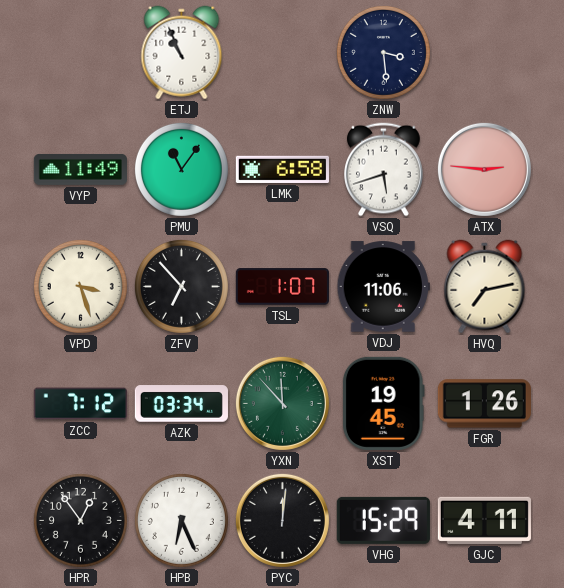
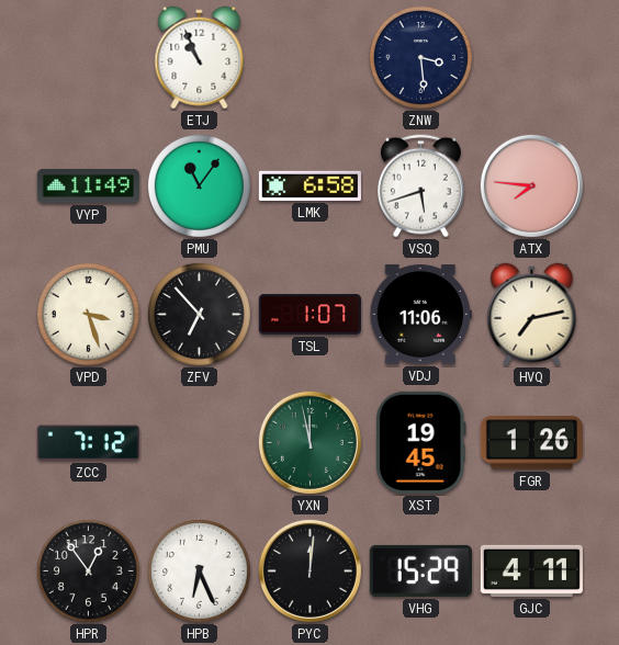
ATX: 2:46 -> 7:46
AZK: 03:34 -> none
YXN: 11:53 -> 11:58
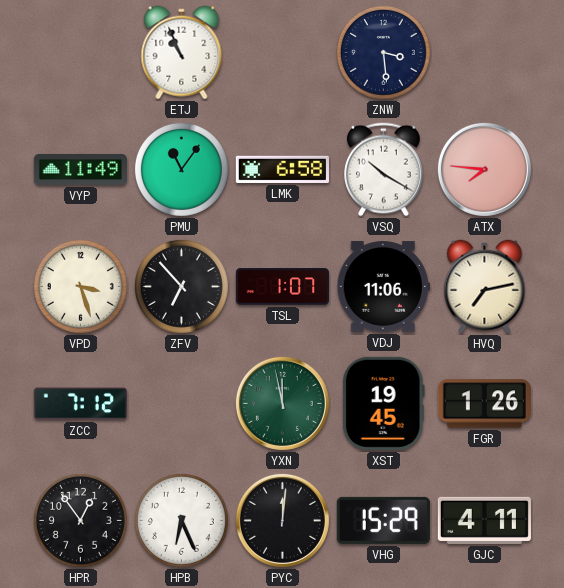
VSQ: 5:42 -> 10:20
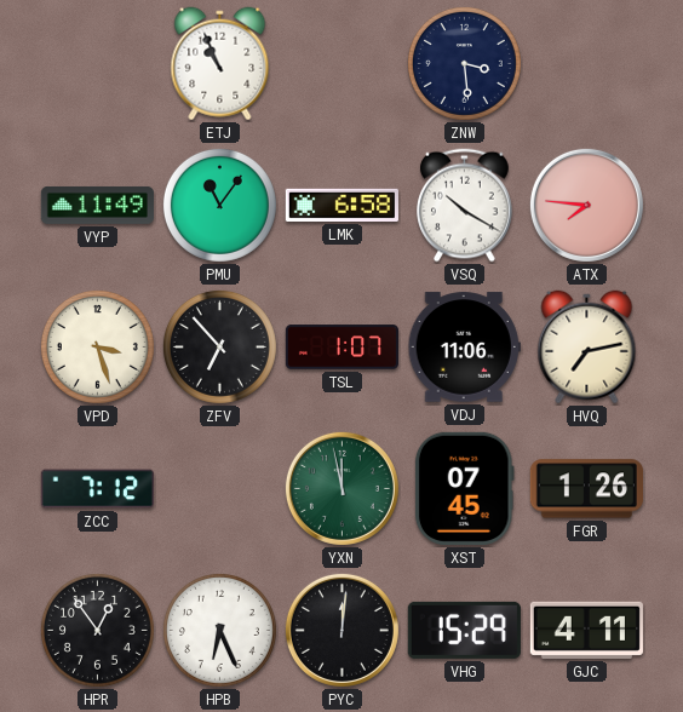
XST: 19:45 -> 07:45
